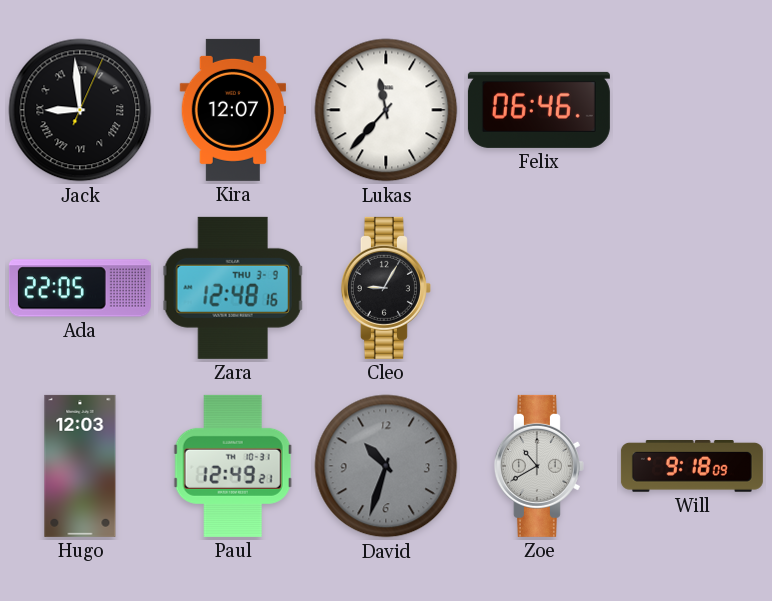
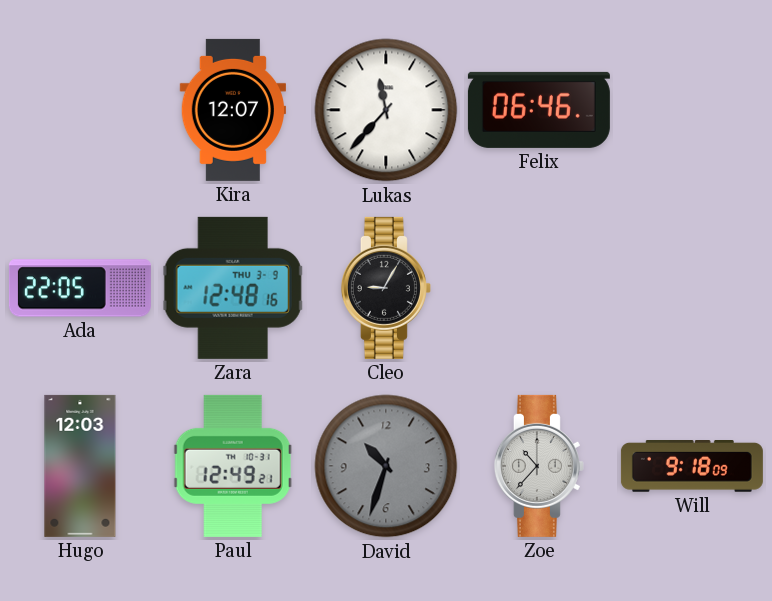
Jack: 8:59 -> none
Zoe: 10:40 -> 10:37
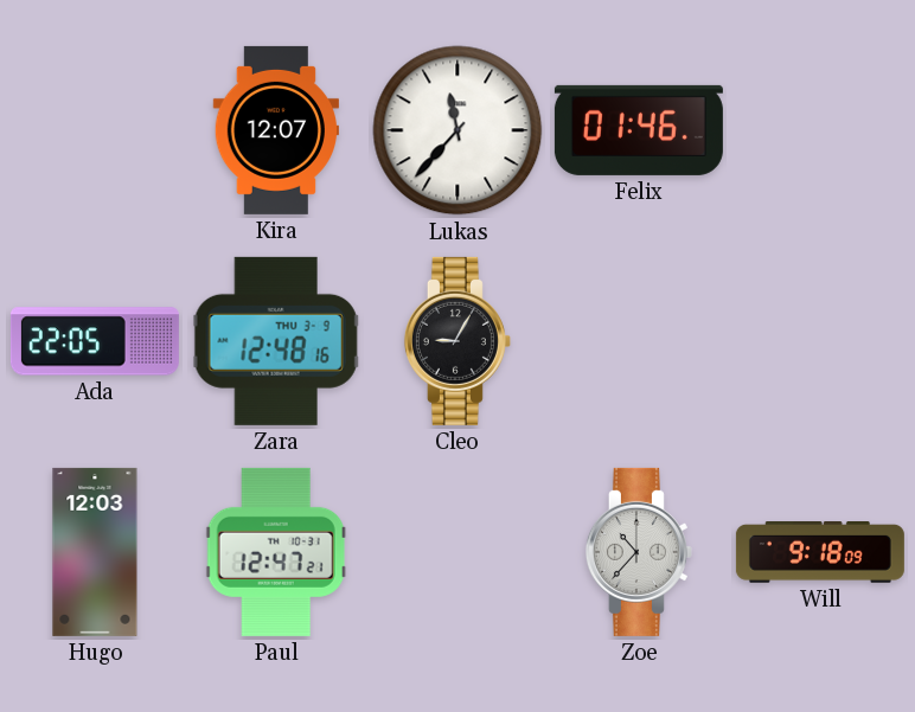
Felix: 06:46 -> 01:46
Paul: 12:49 -> 12:47
David: 10:33 -> none
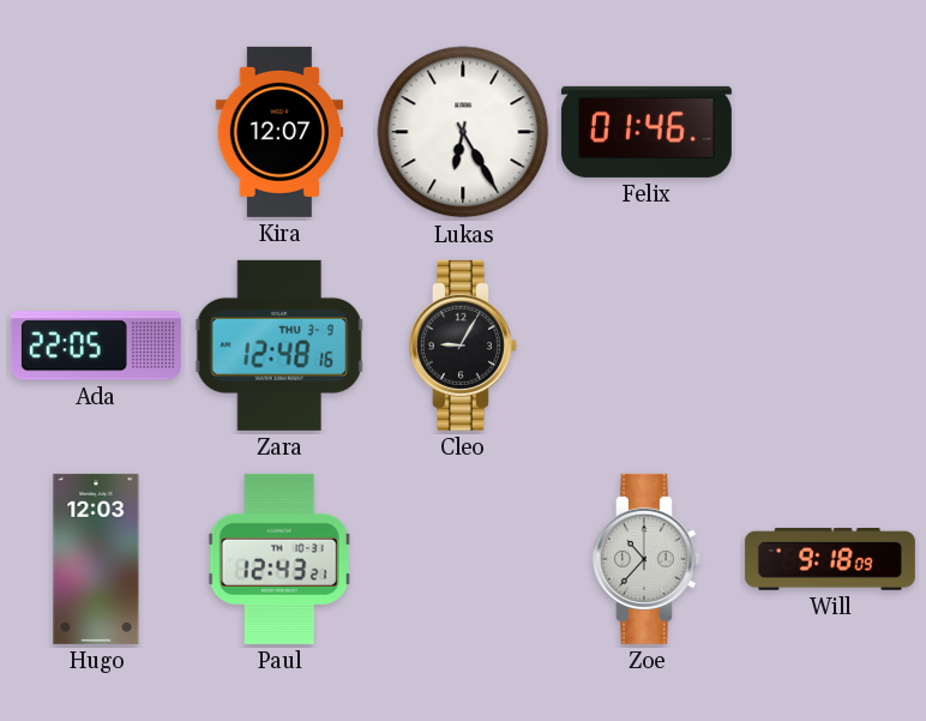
Lukas: 11:37 -> 6:25
Paul: 12:47 -> 12:43
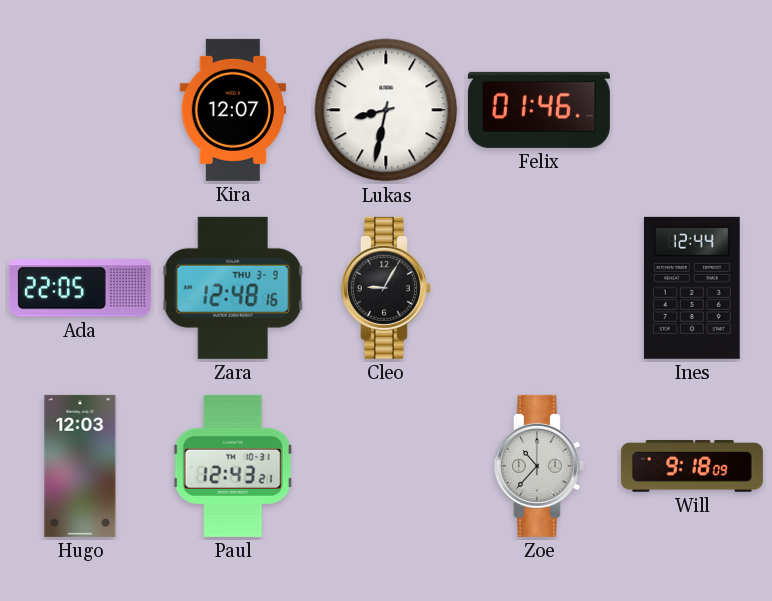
Lukas: 6:25 -> 8:32
Ines: none -> 12:44
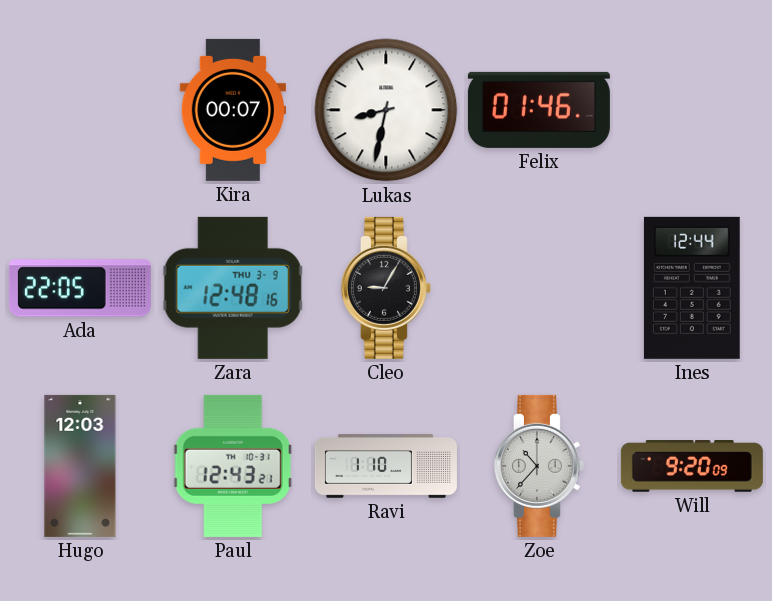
Kira: 12:07 -> 00:07
Ravi: none -> 1:10
Will: 9:18 -> 9:20
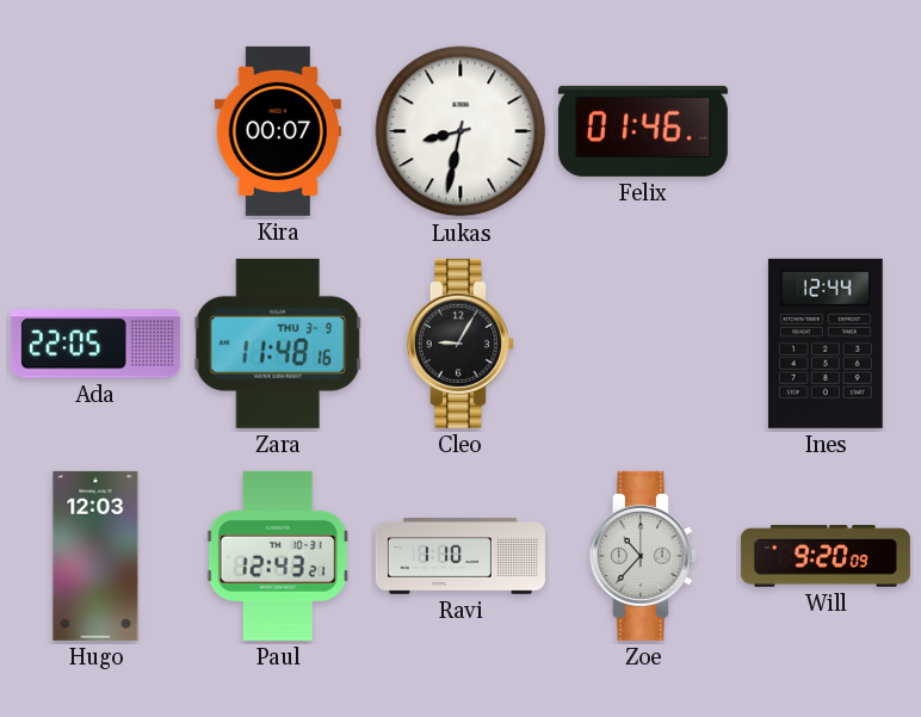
Zara: 12:48 -> 11:48
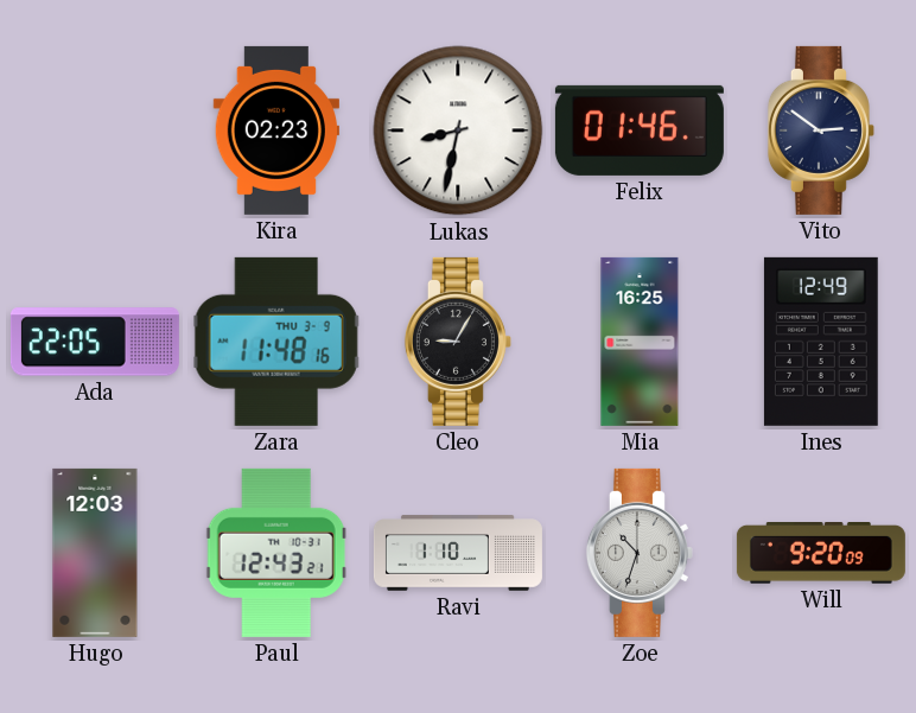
Kira: 00:07 -> 02:23
Vito: none -> 2:51
Mia: none -> 16:25
Ines: 12:44 -> 12:49
Zoe: 10:37 -> 10:33
